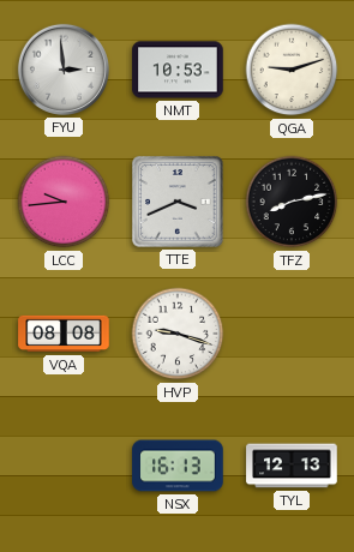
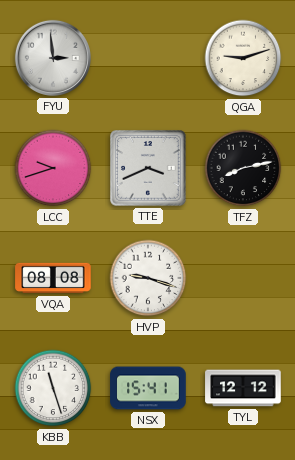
NMT: 10:53 -> none
LCC: 9:44 -> 9:42
KBB: none -> 11:27
NSX: 16:13 -> 15:41
TYL: 12:13 -> 12:12
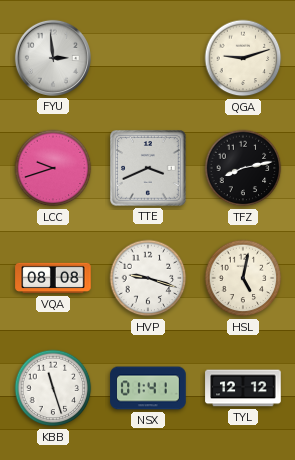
HSL: none -> 5:02
NSX: 15:41 -> 01:41
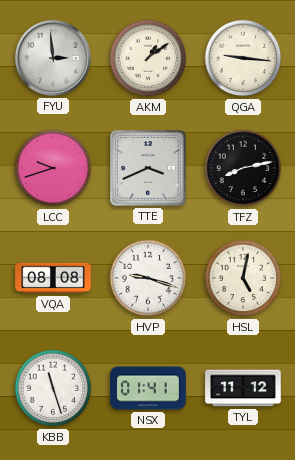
AKM: none -> 1:09
QGA: 9:12 -> 9:16
TYL: 12:12 -> 11:12
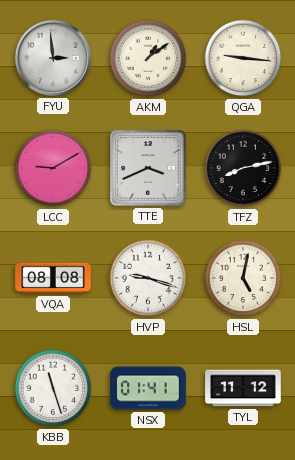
LCC: 9:42 -> 9:10
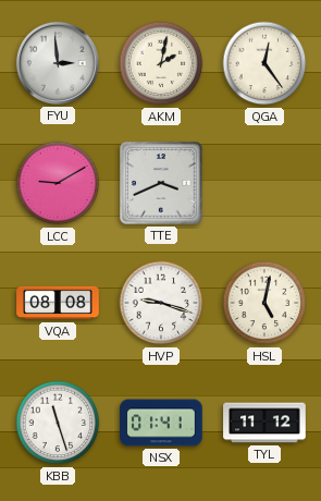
AKM: 1:09 -> 2:02
QGA: 9:16 -> 12:24
TFZ: 8:13 -> none
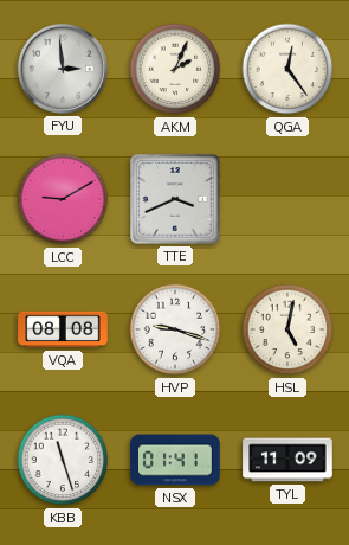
AKM: 2:02 -> 2:04
TYL: 11:12 -> 11:09
